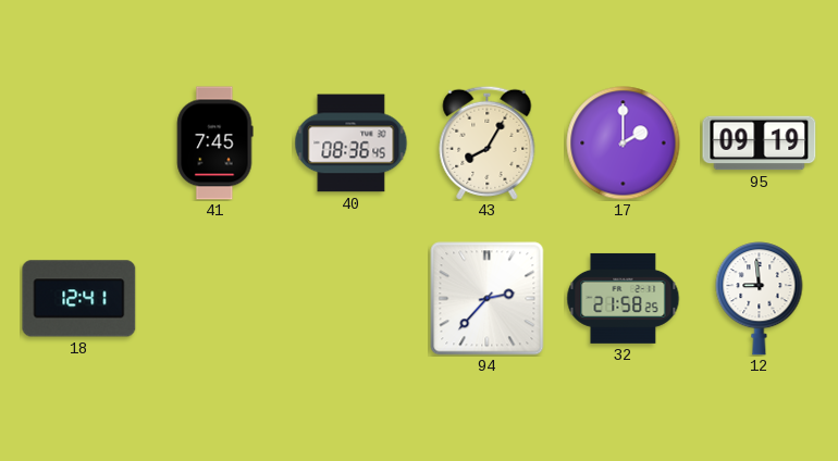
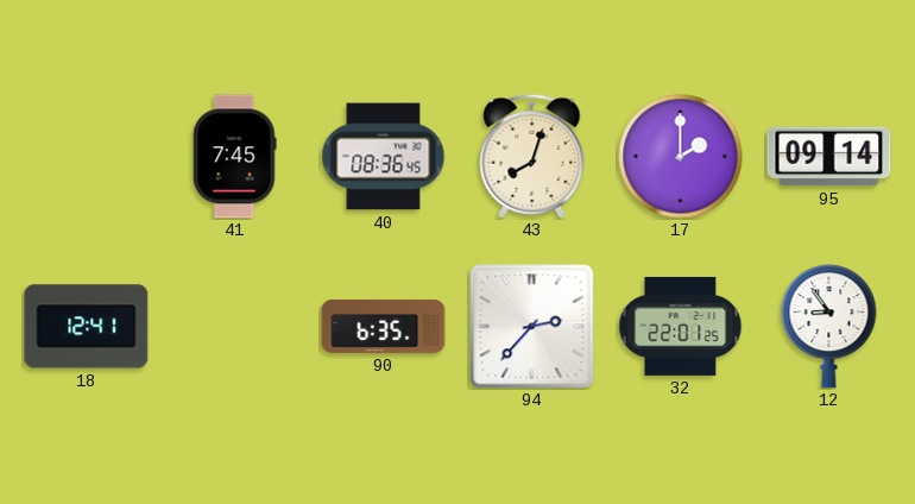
43: 8:05 -> 8:03
95: 09:19 -> 09:14
90: none -> 6:35
32: 21:58 -> 22:01
12: 8:59 -> 8:54
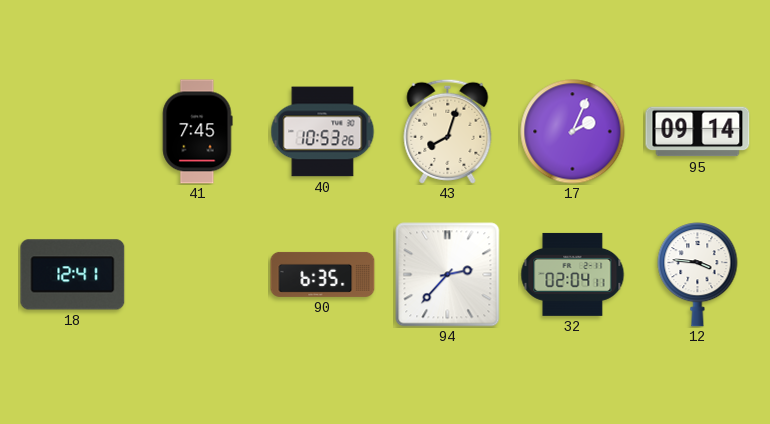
40: 08:36 -> 10:53
17: 2:00 -> 2:04
32: 22:01 -> 02:04
12: 8:54 -> 3:46
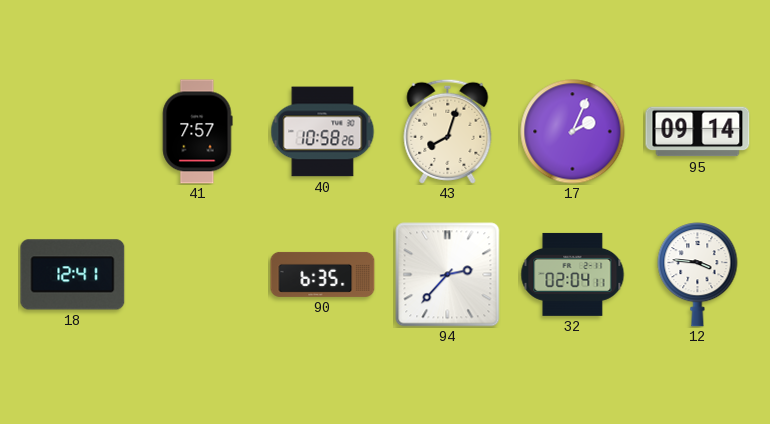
41: 7:45 -> 7:57
40: 10:53 -> 10:58
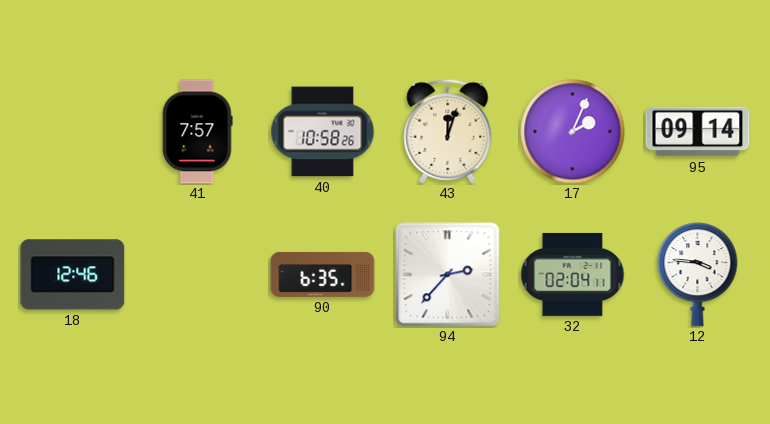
43: 8:03 -> 12:03
18: 12:41 -> 12:46
